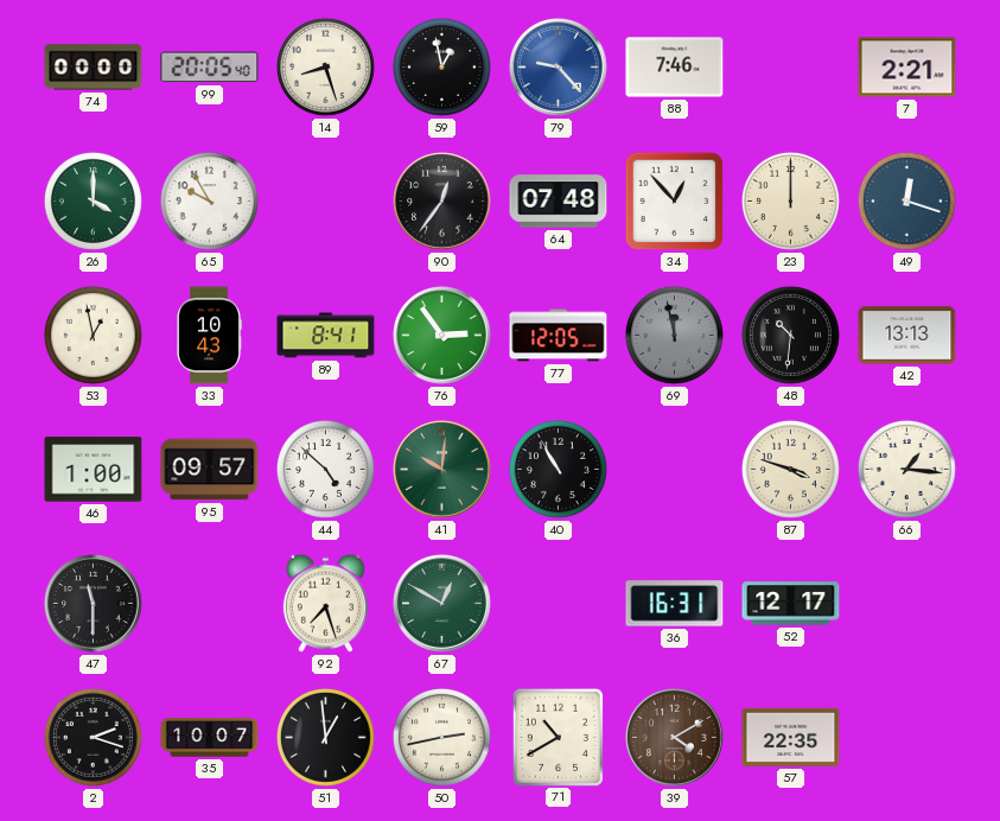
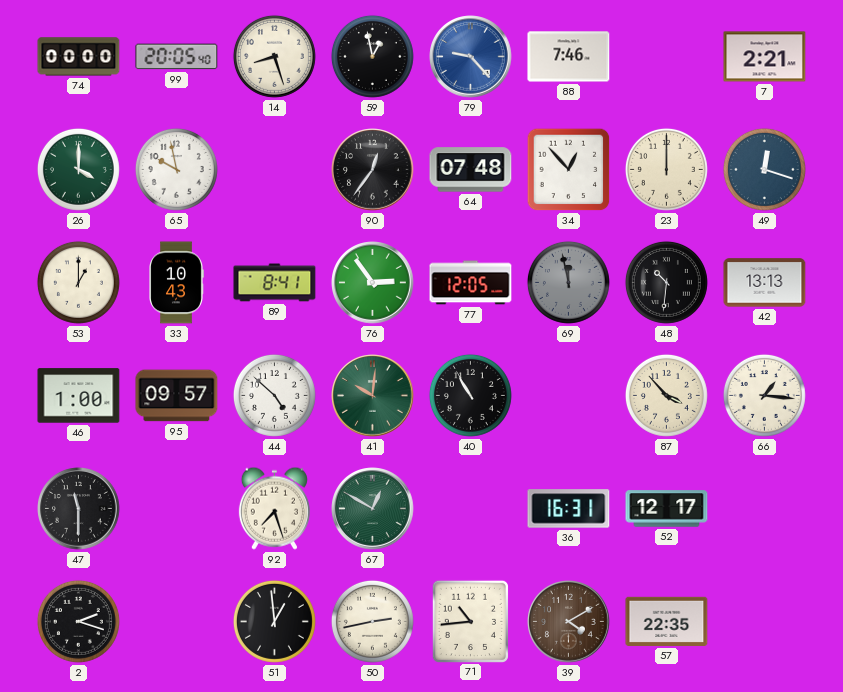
65: 9:55 -> 9:58
53: 12:58 -> 1:00
87: 3:48 -> 3:53
35: 10:07 -> none
71: 10:40 -> 10:44
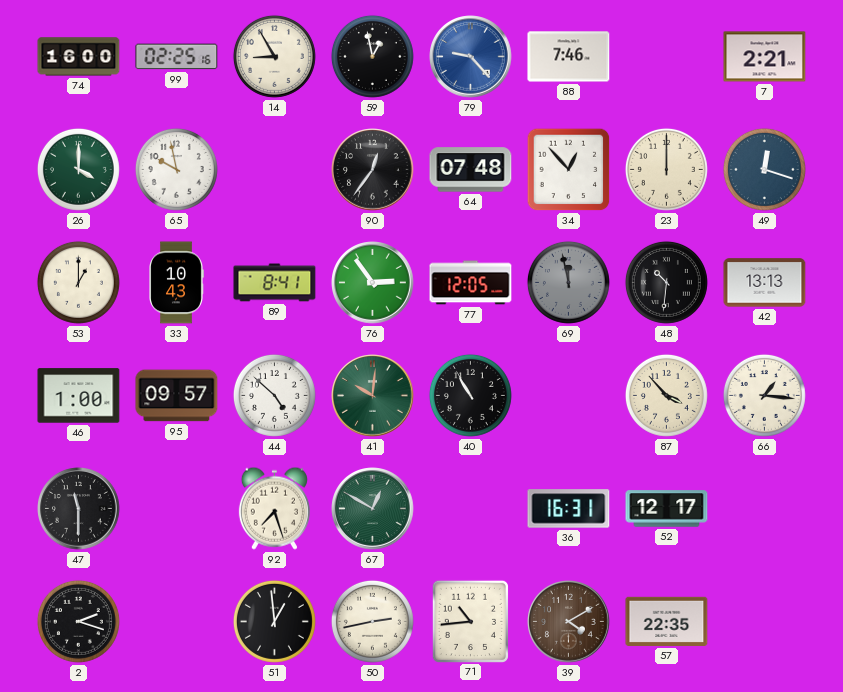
74: 00:00 -> 16:00
99: 20:05 -> 02:25
14: 8:27 -> 8:55
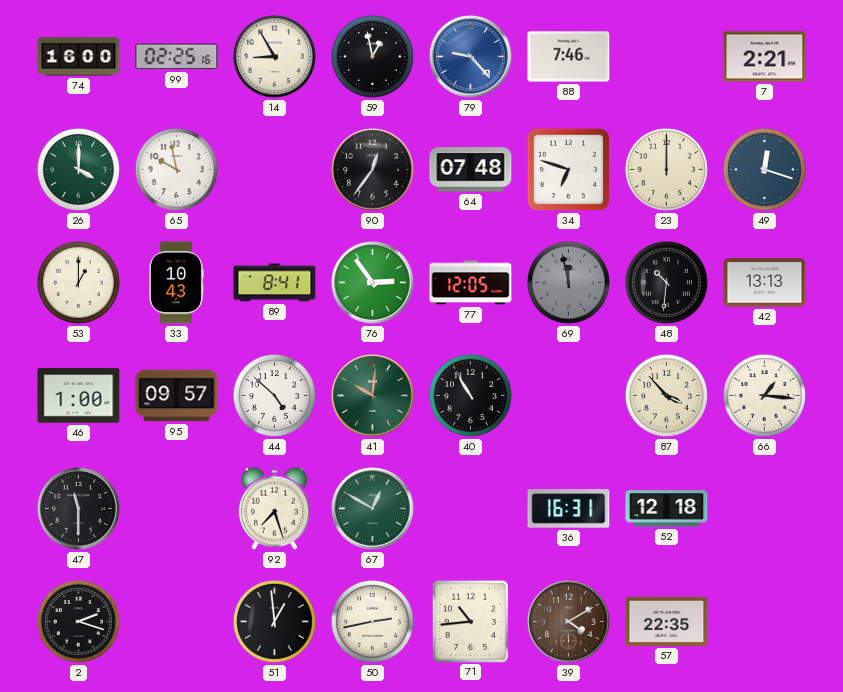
34: 12:53 -> 6:48
52: 12:17 -> 12:18
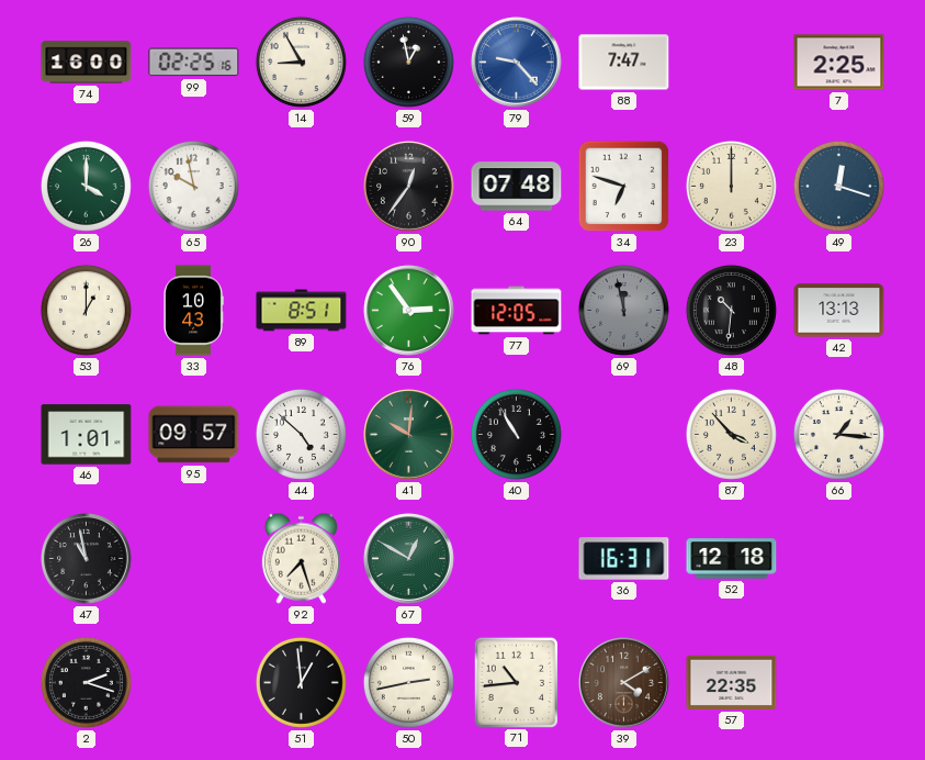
88: 7:46 -> 7:47
7: 2:21 -> 2:25
89: 8:41 -> 8:51
46: 1:00 -> 1:01
47: 11:30 -> 10:58
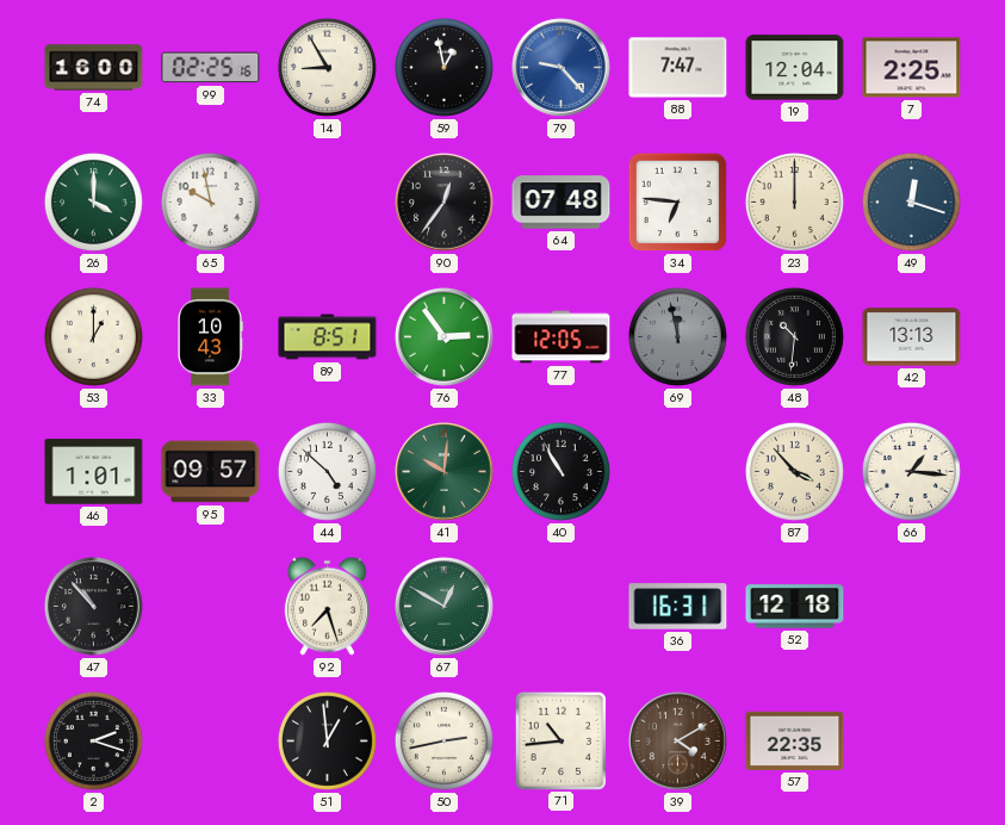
19: none -> 12:04
34: 6:48 -> 6:46
47: 10:58 -> 10:53
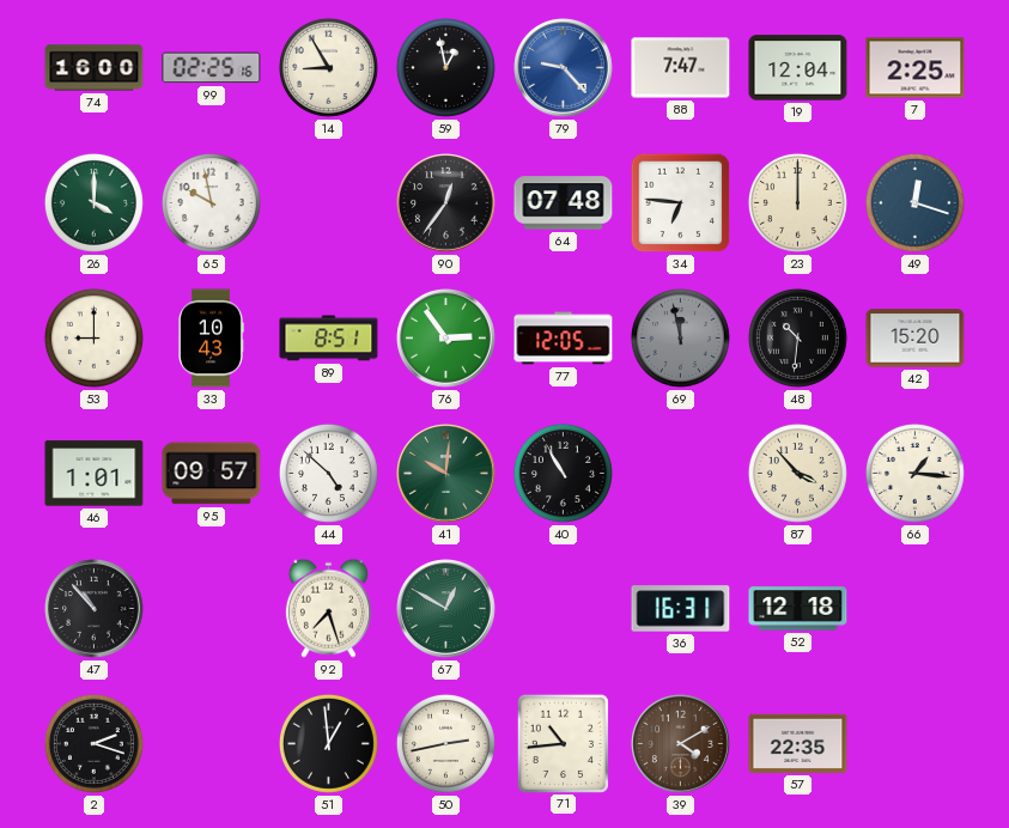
53: 1:00 -> 9:00
42: 13:13 -> 15:20
